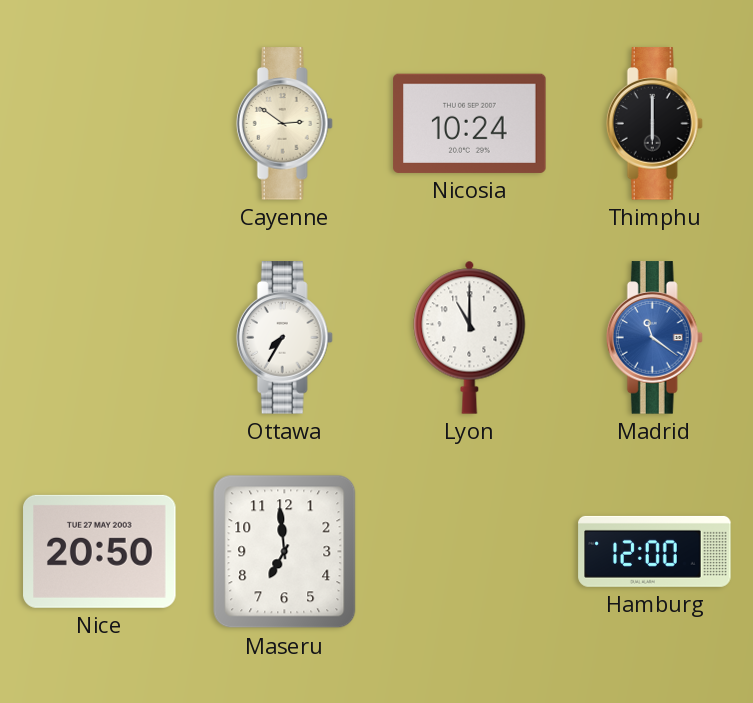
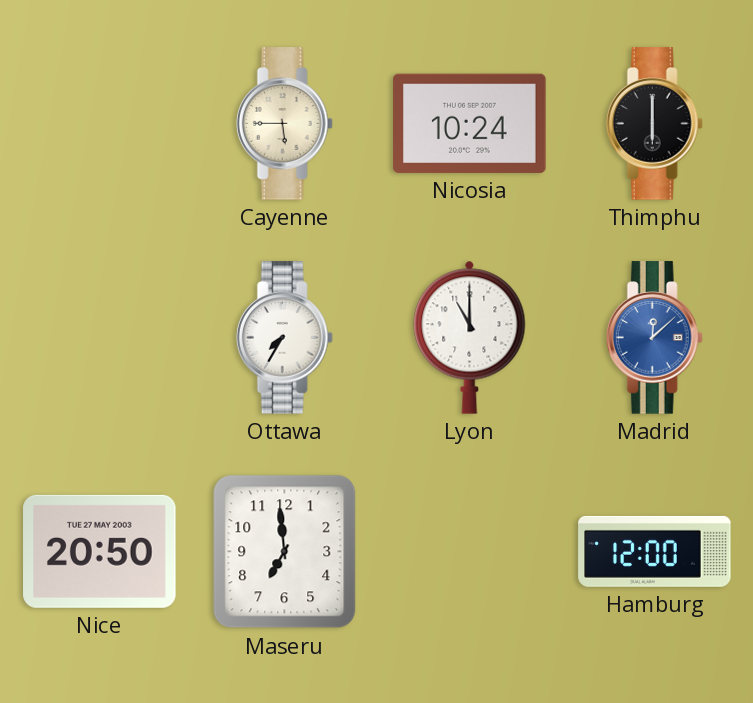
Cayenne: 2:51 -> 5:45
Madrid: 11:21 -> 12:08
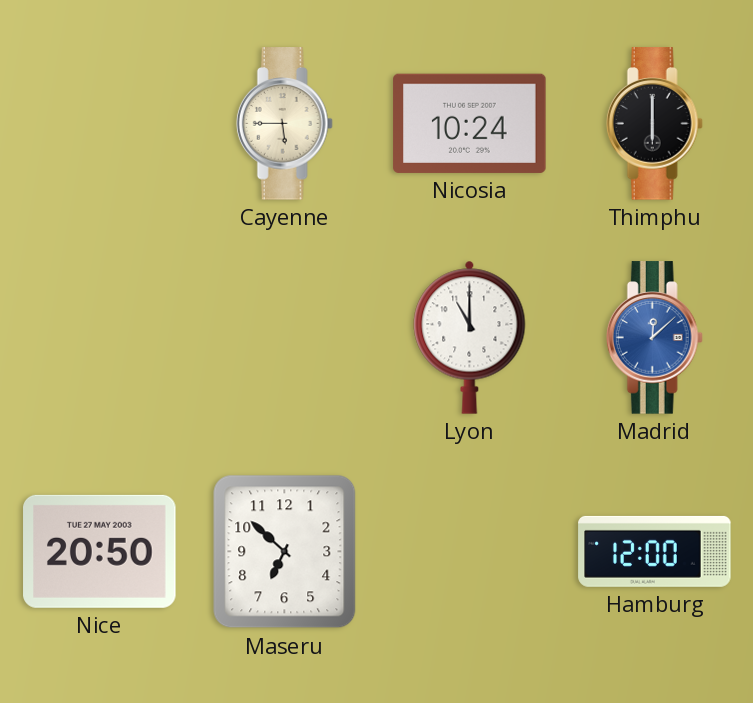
Ottawa: 7:35 -> none
Maseru: 6:59 -> 6:52
